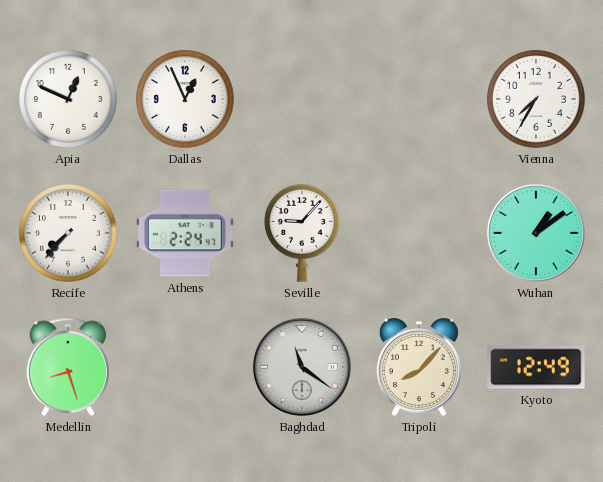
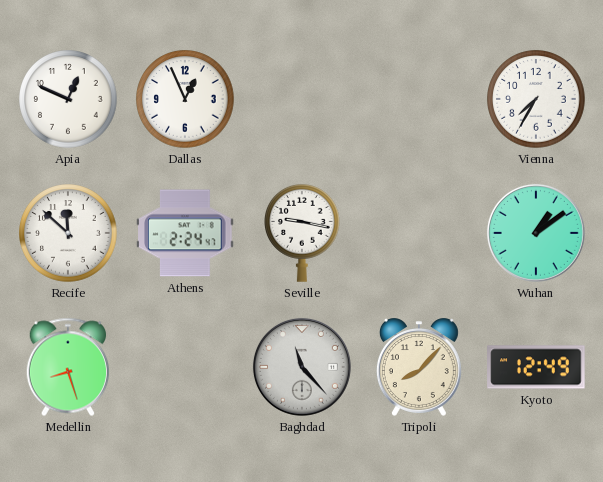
Recife: 7:37 -> 11:52
Seville: 9:07 -> 9:17
Baghdad: 11:21 -> 11:23
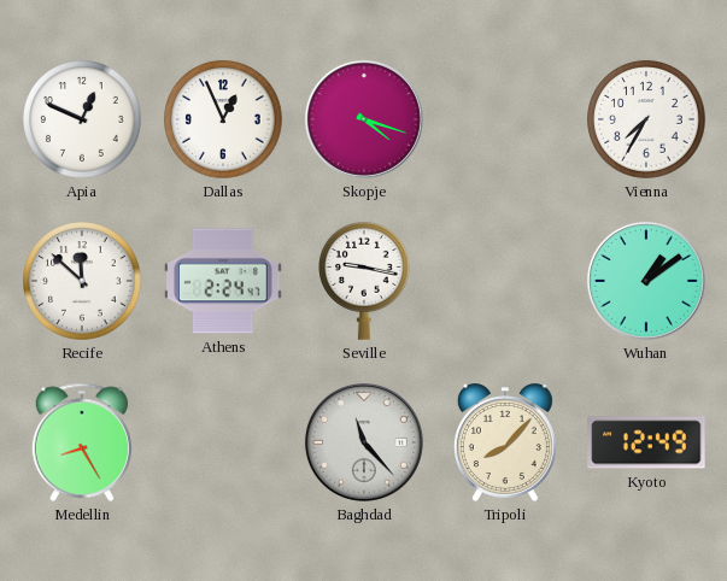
Skopje: none -> 4:18
Medellin: 8:27 -> 8:25
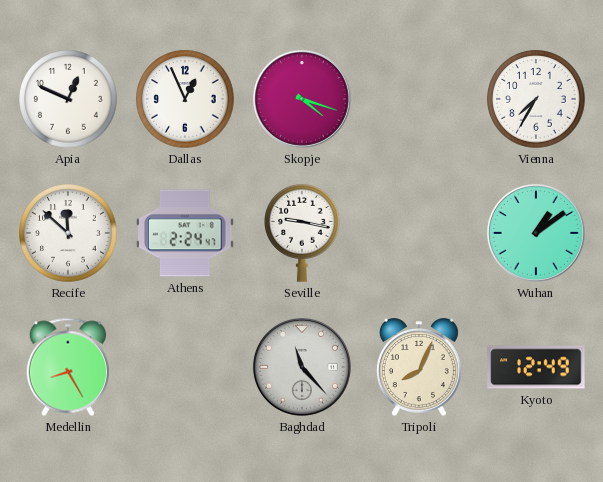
Tripoli: 8:07 -> 8:04
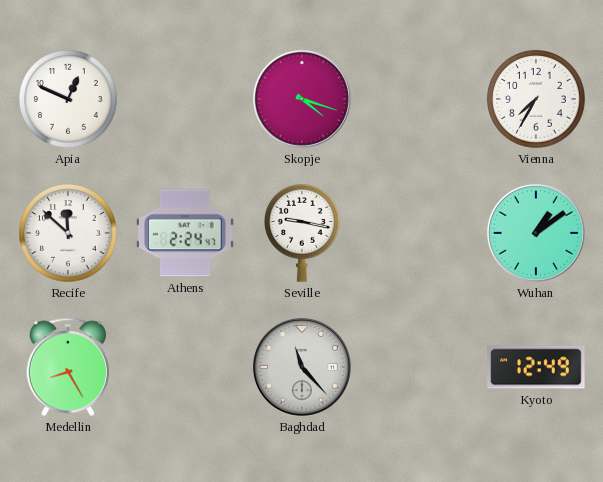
Dallas: 12:56 -> none
Tripoli: 8:04 -> none
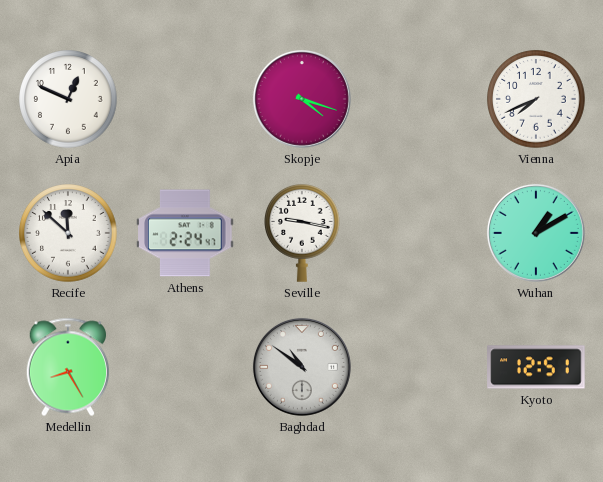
Vienna: 7:35 -> 7:41
Wuhan: 1:09 -> 1:10
Baghdad: 11:23 -> 10:51
Kyoto: 12:49 -> 12:51
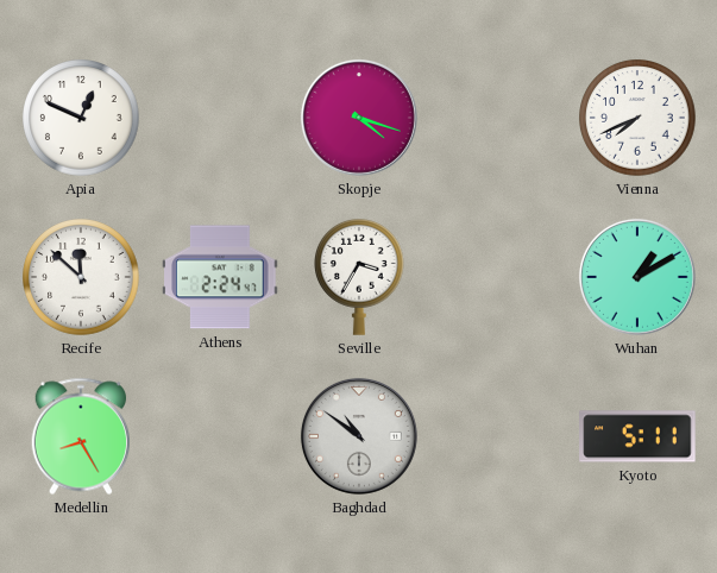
Seville: 9:17 -> 3:35
Kyoto: 12:51 -> 5:11
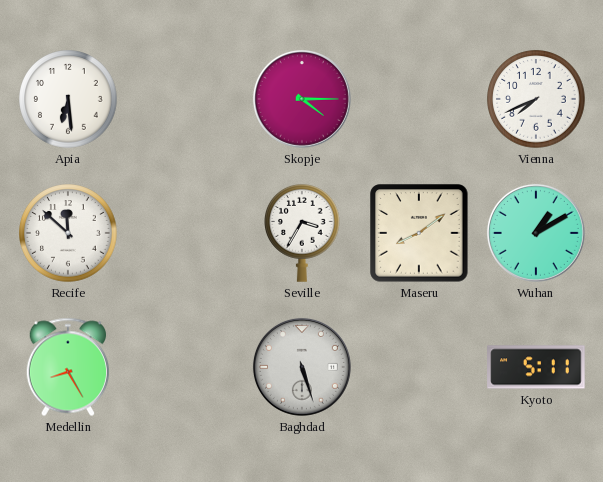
Apia: 12:49 -> 6:29
Skopje: 4:18 -> 4:15
Athens: 2:24 -> none
Maseru: none -> 8:09
Baghdad: 10:51 -> 5:27
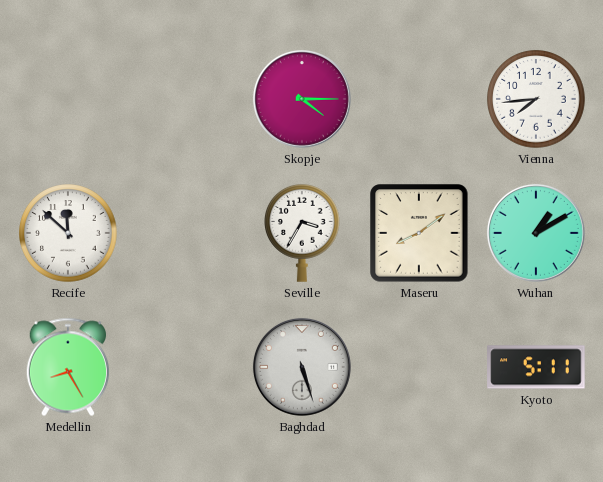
Apia: 6:29 -> none
Vienna: 7:41 -> 7:44
